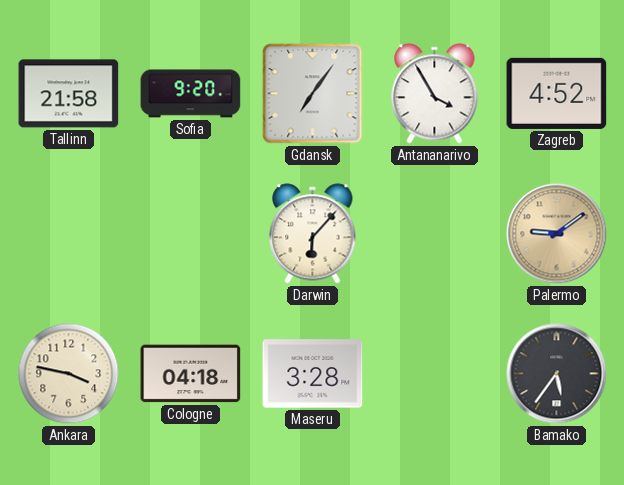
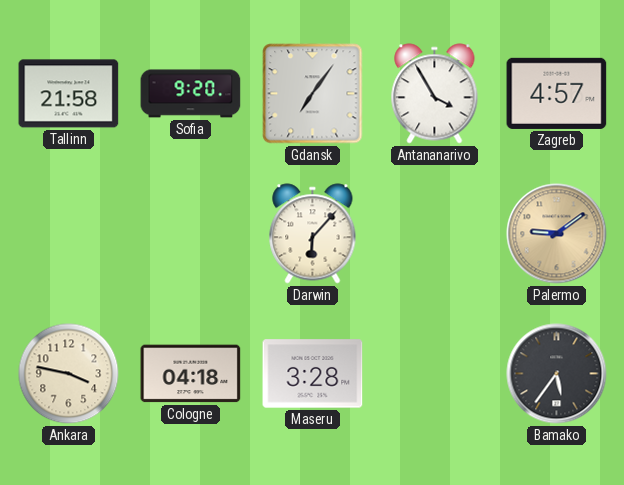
Zagreb: 4:52 -> 4:57
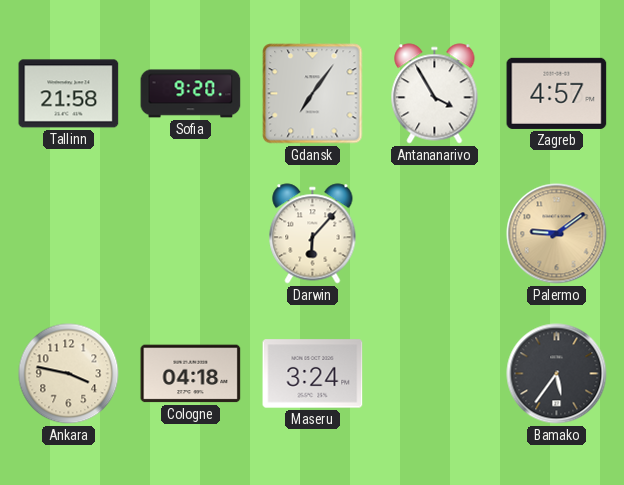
Maseru: 3:28 -> 3:24
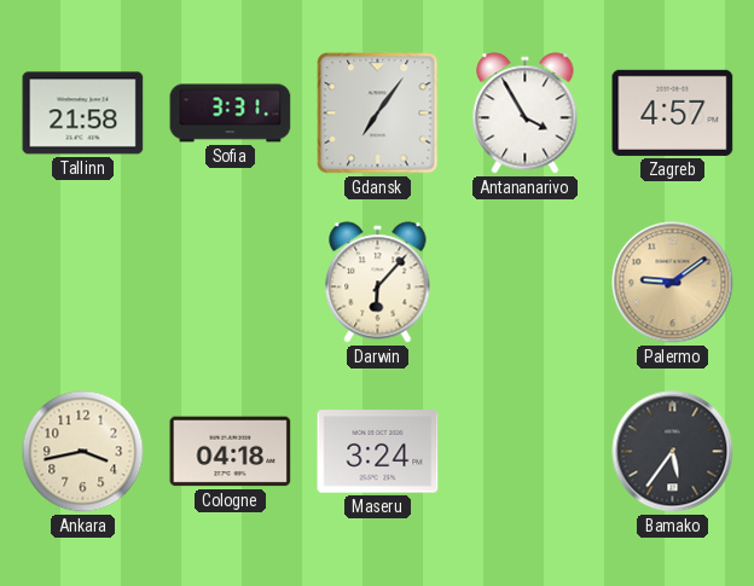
Sofia: 9:20 -> 3:31
Ankara: 3:47 -> 3:43
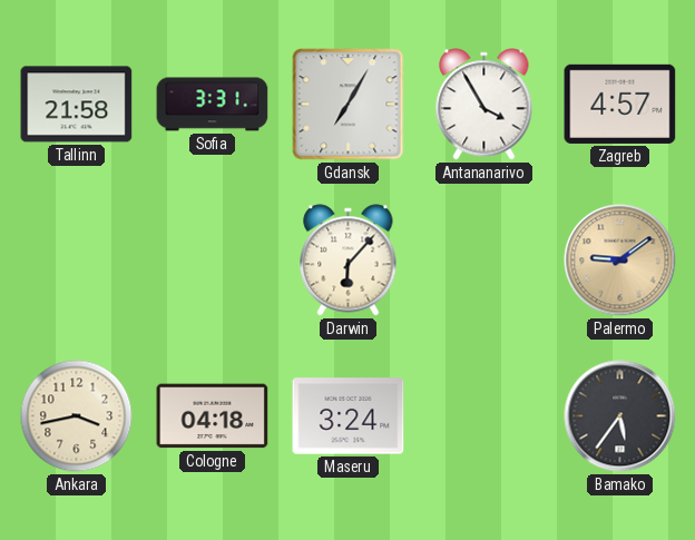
Gdansk: 7:06 -> 7:05
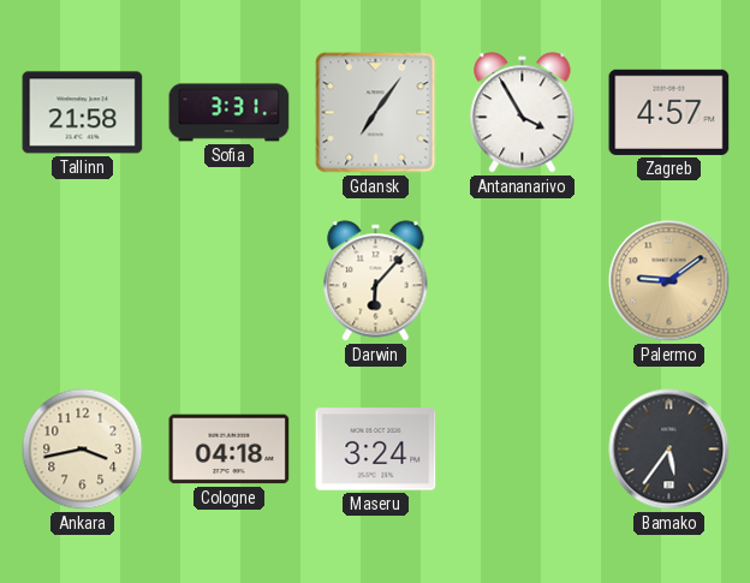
Gdansk: 7:05 -> 7:06
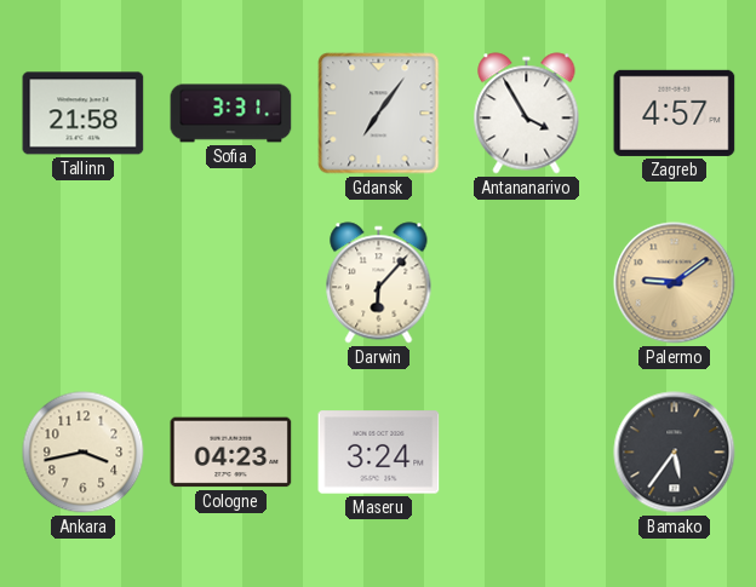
Cologne: 04:18 -> 04:23
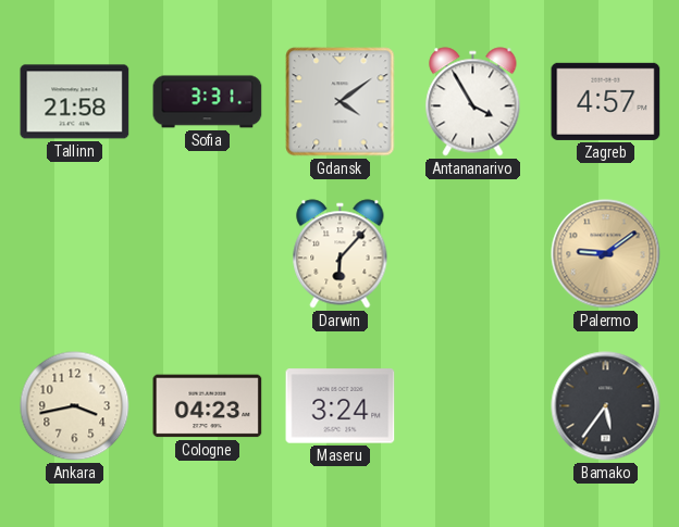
Gdansk: 7:06 -> 4:09
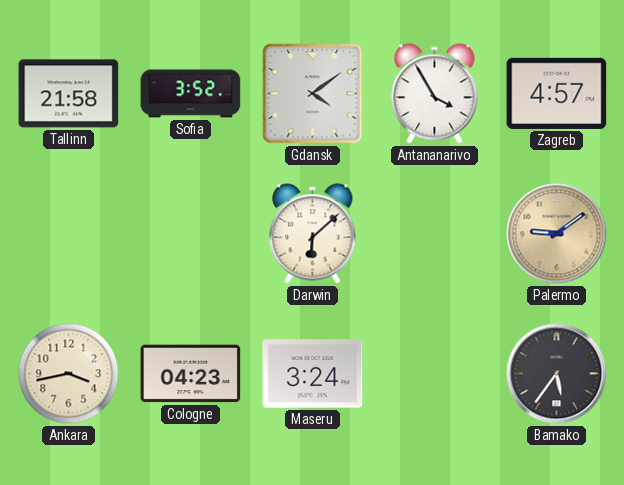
Sofia: 3:31 -> 3:52
Darwin: 6:07 -> 6:08
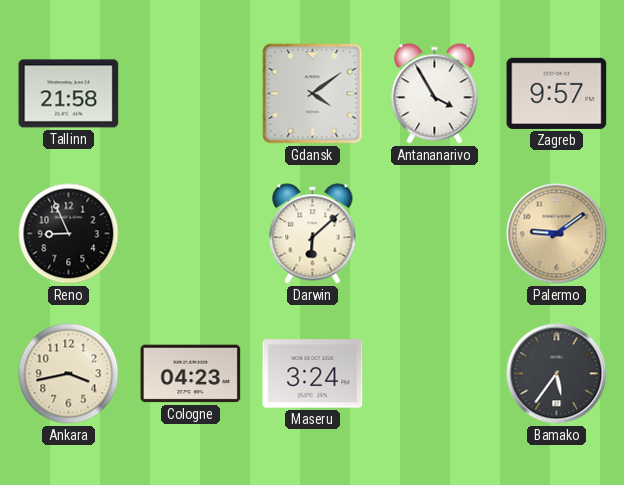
Sofia: 3:52 -> none
Zagreb: 4:57 -> 9:57
Reno: none -> 8:56
